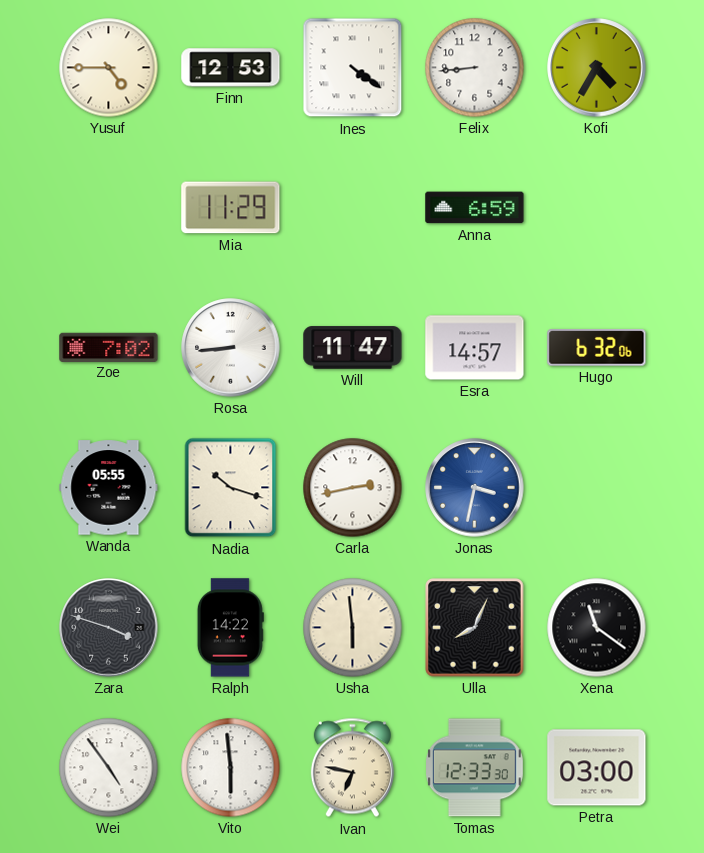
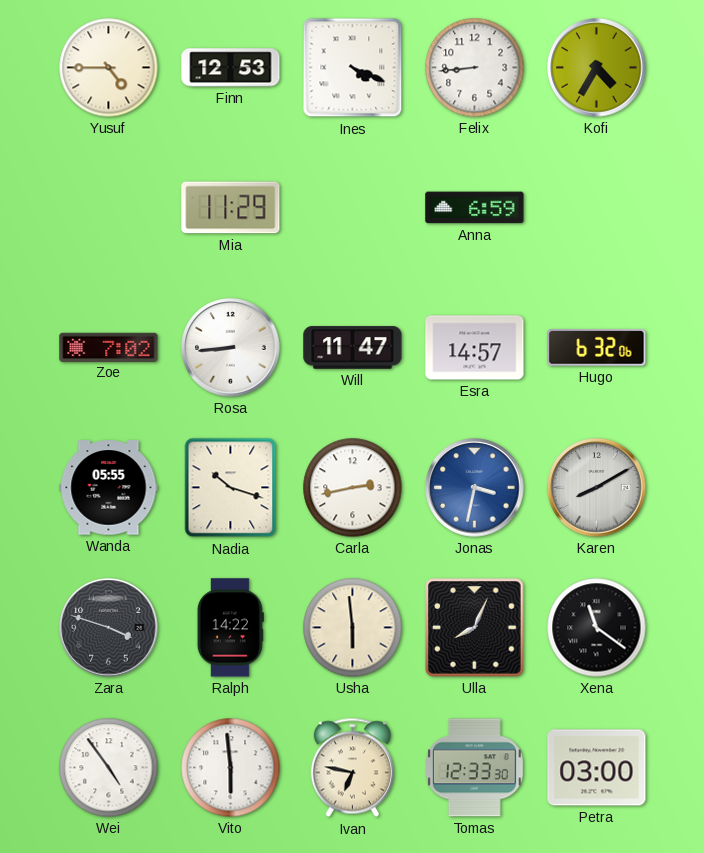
Ines: 4:21 -> 4:19
Karen: none -> 8:10
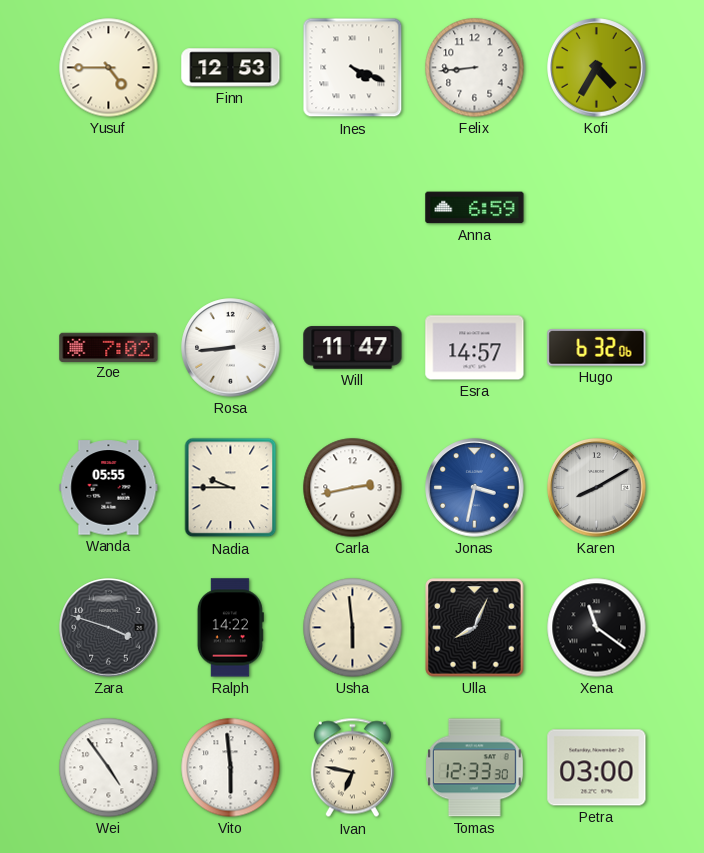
Mia: 11:29 -> none
Nadia: 10:18 -> 9:45
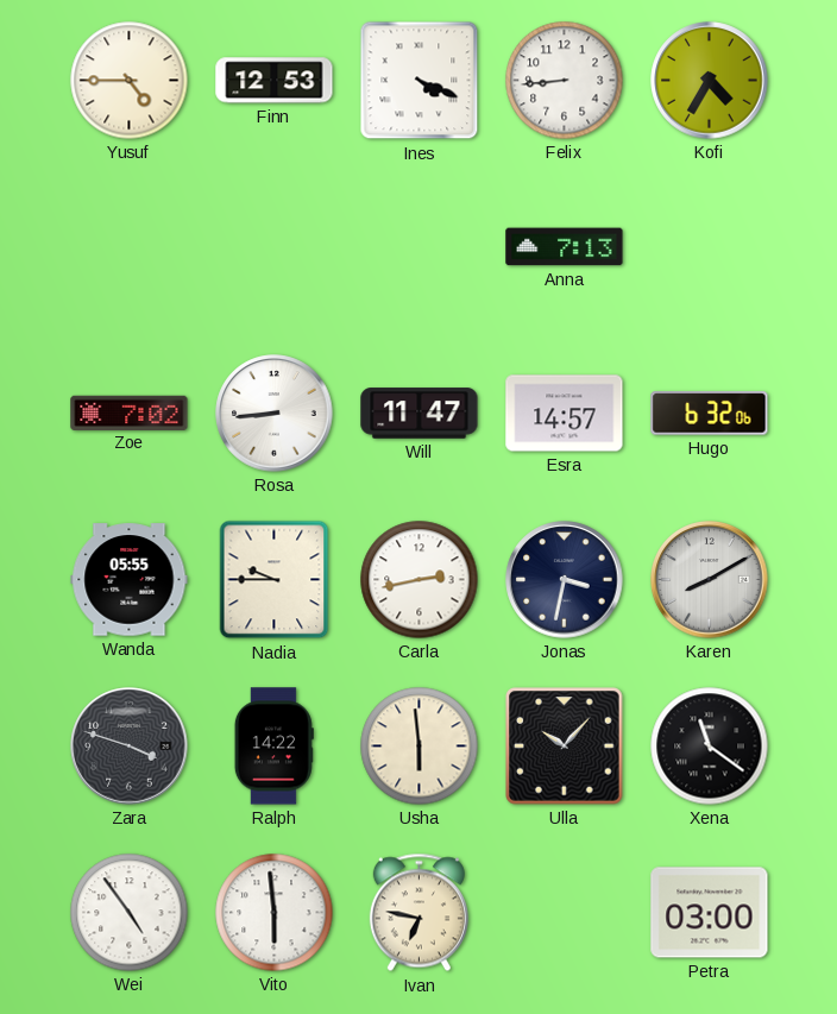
Anna: 6:59 -> 7:13
Jonas dial: blue -> navy
Ulla: 8:04 -> 10:07
Tomas: 12:33 -> none
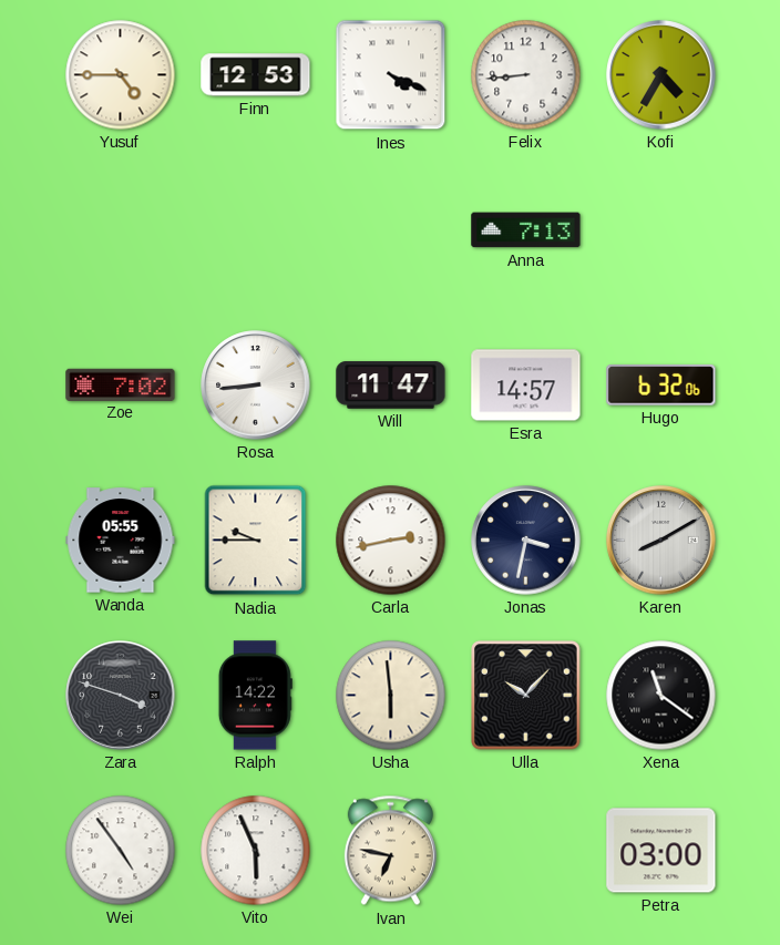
Vito: 5:59 -> 5:56
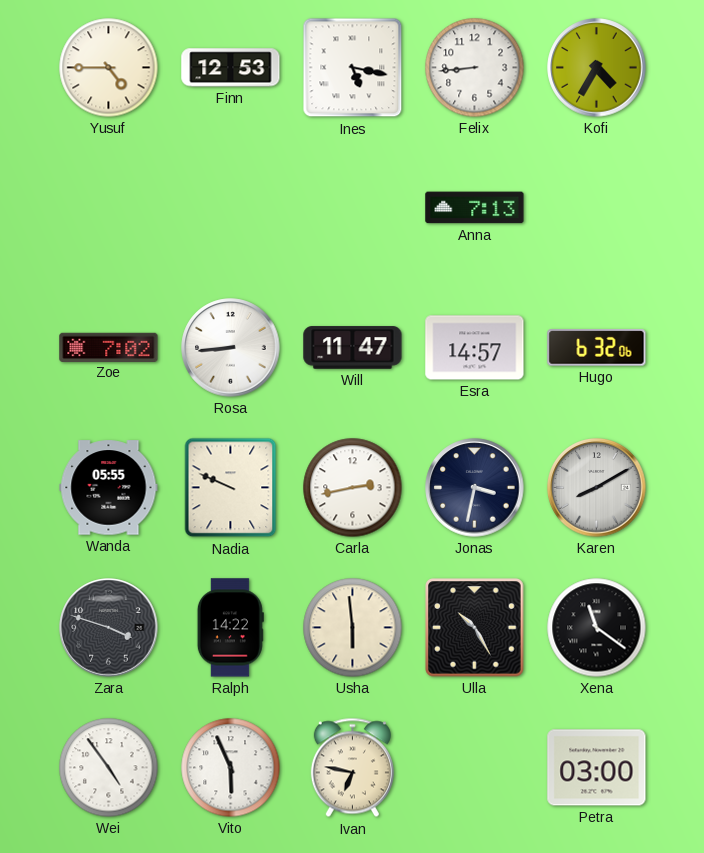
Ines: 4:19 -> 5:17
Nadia: 9:45 -> 9:49
Ulla: 10:07 -> 10:25
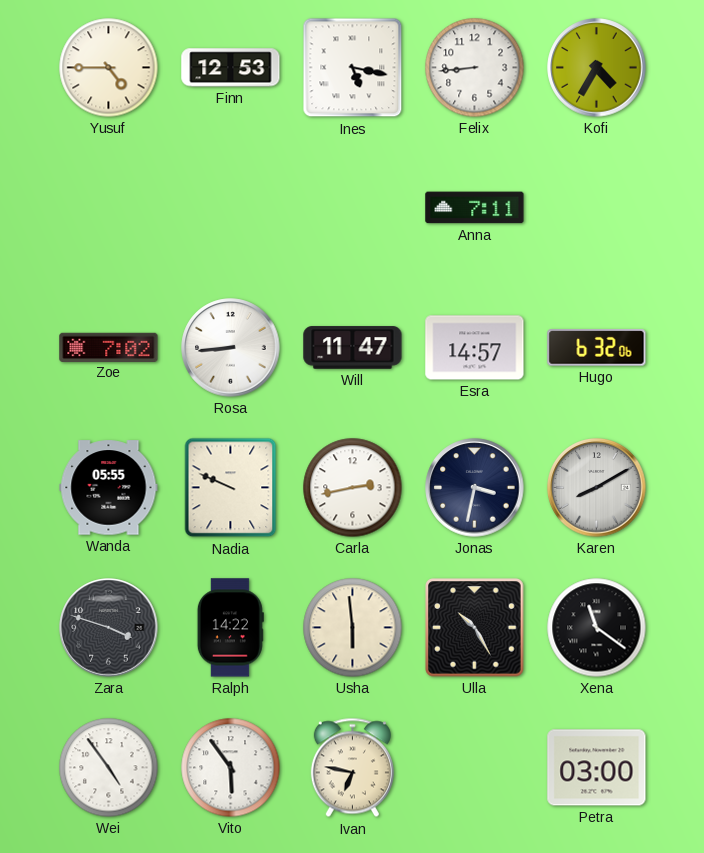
Anna: 7:13 -> 7:11
Vito: 5:56 -> 5:54
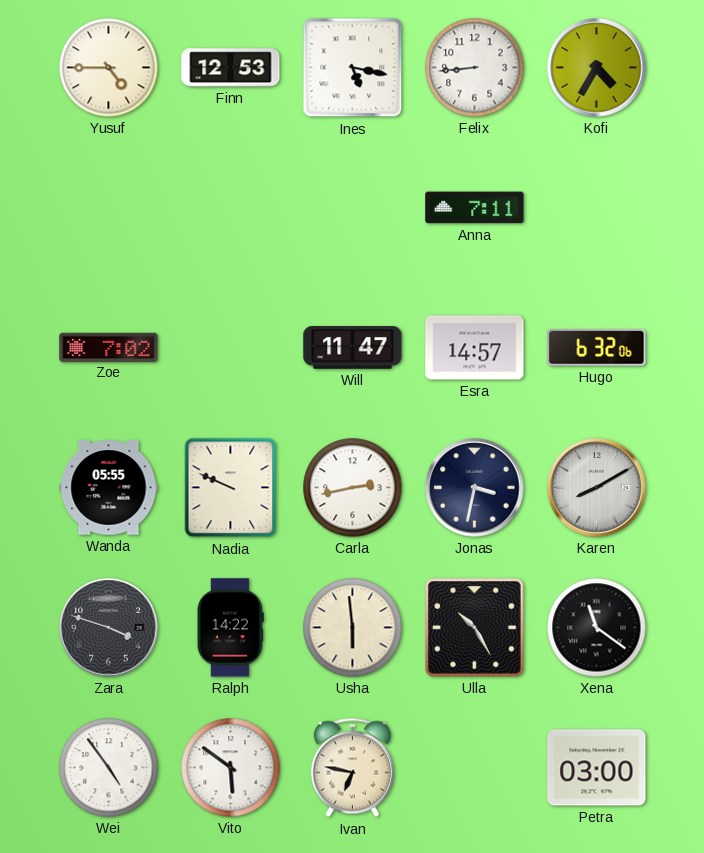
Rosa: 8:44 -> none
Vito: 5:54 -> 5:51
